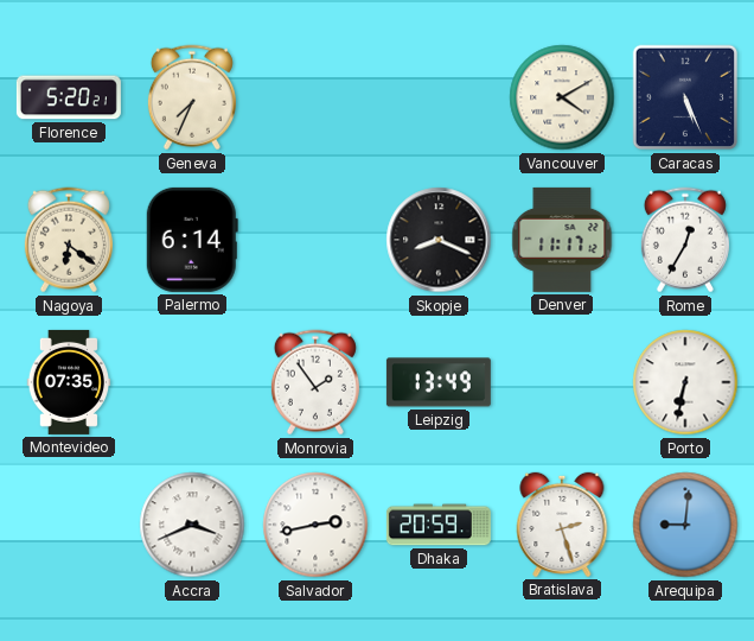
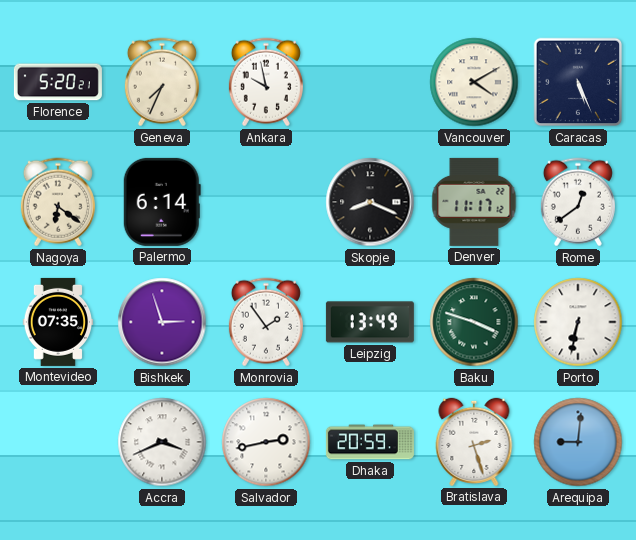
Ankara: none -> 9:58
Rome: 12:35 -> 12:39
Bishkek: none -> 2:57
Baku: none -> 3:48
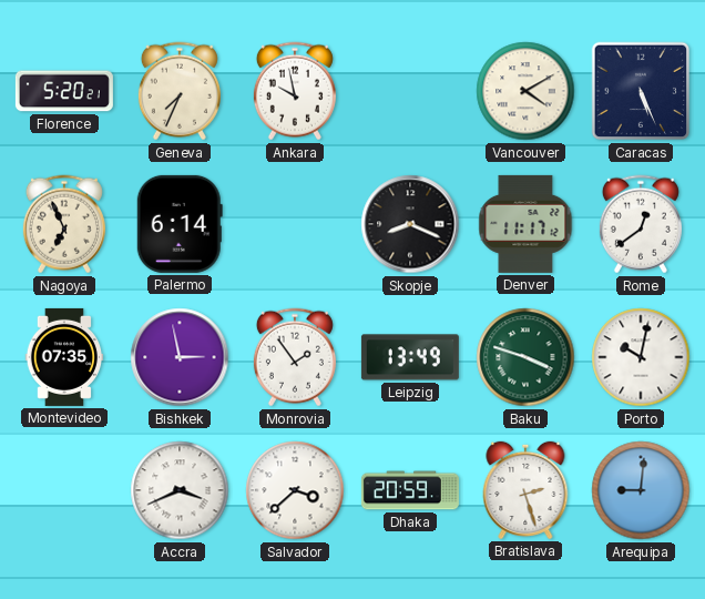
Nagoya: 6:21 -> 6:56
Bishkek: 2:57 -> 2:58
Porto: 6:32 -> 10:02
Salvador: 2:43 -> 3:38
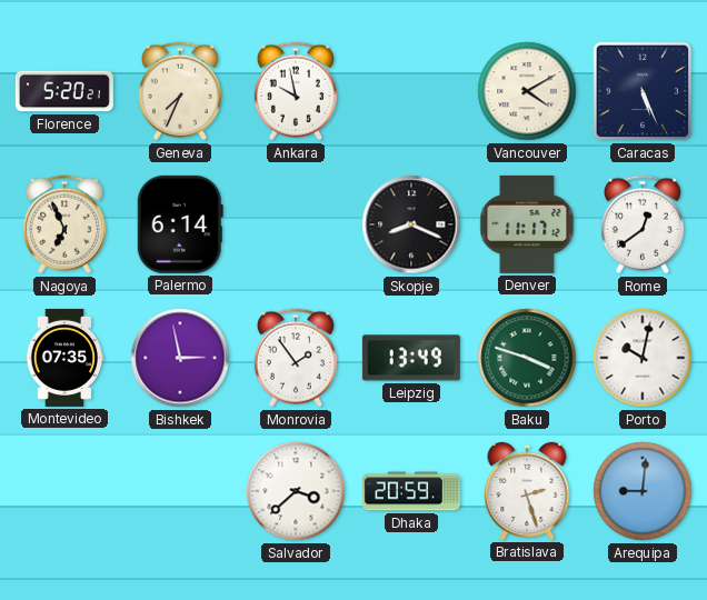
Accra: 3:41 -> none
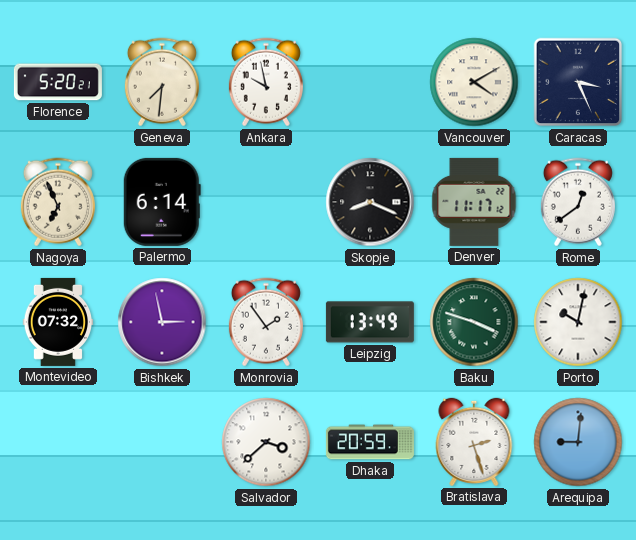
Geneva: 7:34 -> 7:31
Caracas: 5:26 -> 3:26
Montevideo: 07:35 -> 07:32
